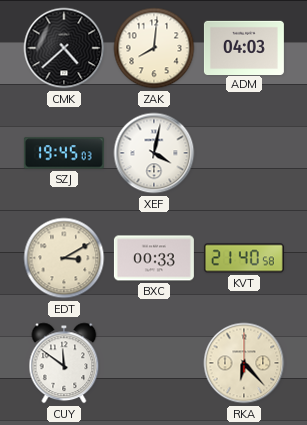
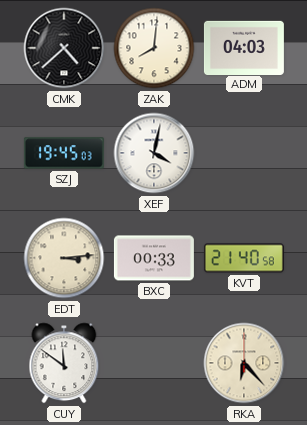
EDT: 3:10 -> 3:14
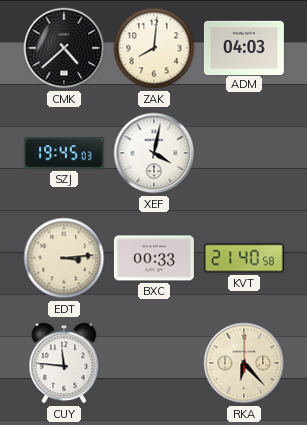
CUY: 11:51 -> 11:46
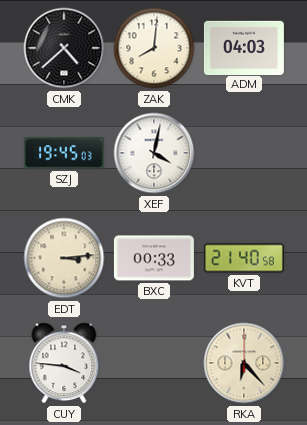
CUY: 11:46 -> 3:46
